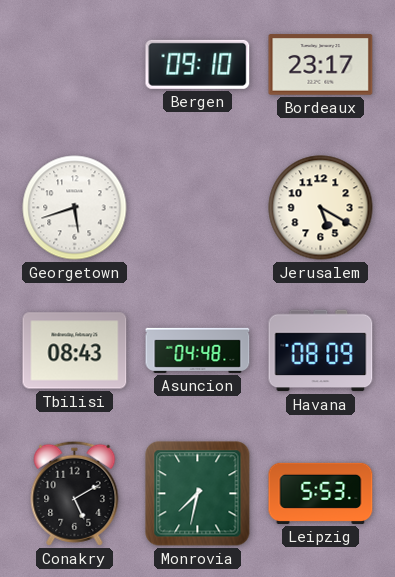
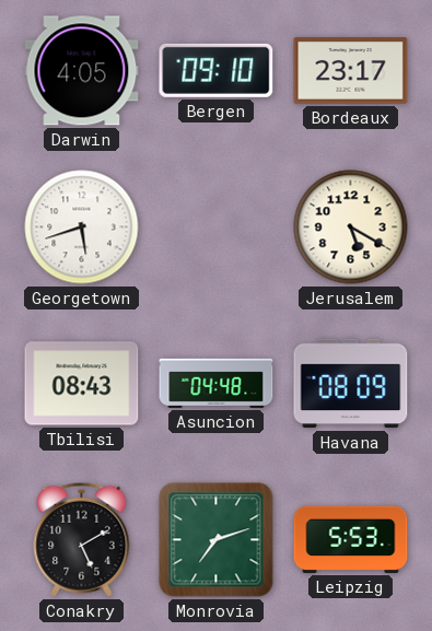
Darwin: none -> 4:05
Monrovia: 7:32 -> 7:12
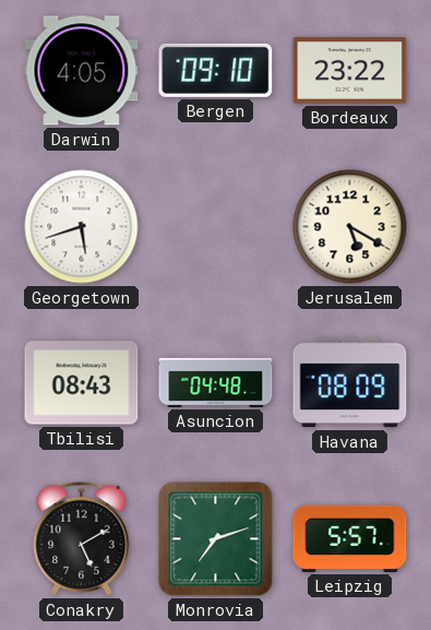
Bordeaux: 23:17 -> 23:22
Leipzig: 5:53 -> 5:57
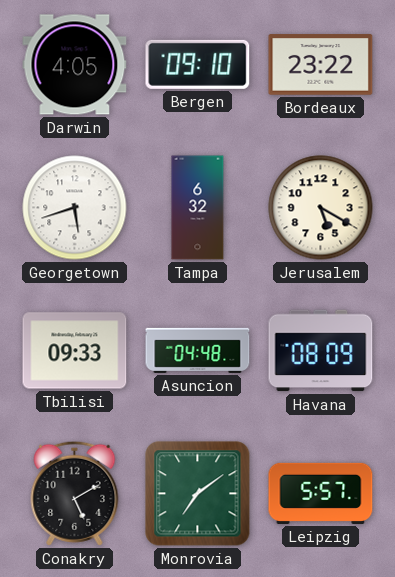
Tampa: none -> 6:32
Tbilisi: 08:43 -> 09:33
Monrovia: 7:12 -> 7:09
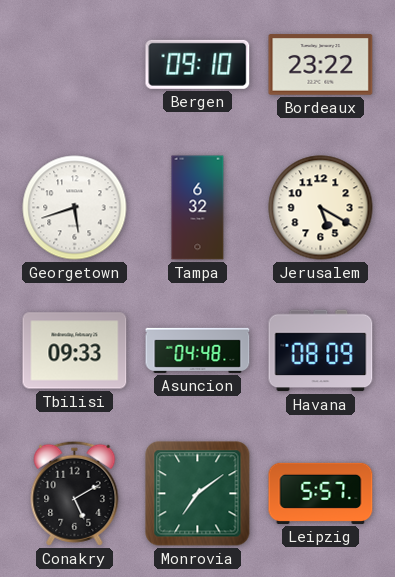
Darwin: 4:05 -> none
